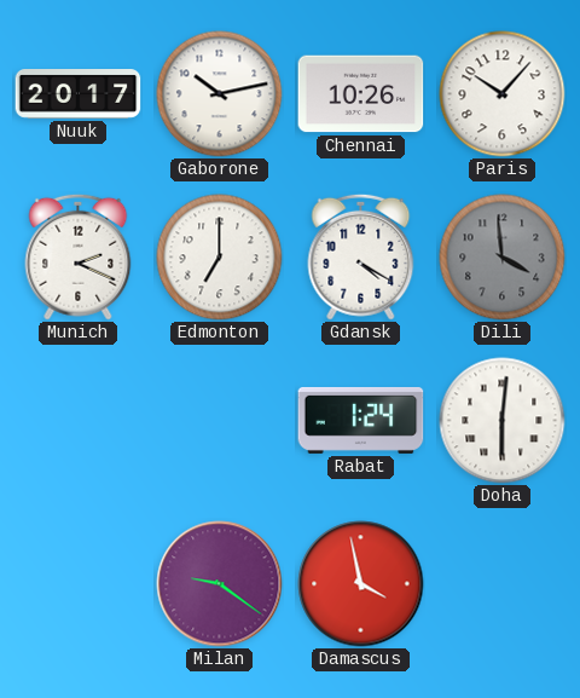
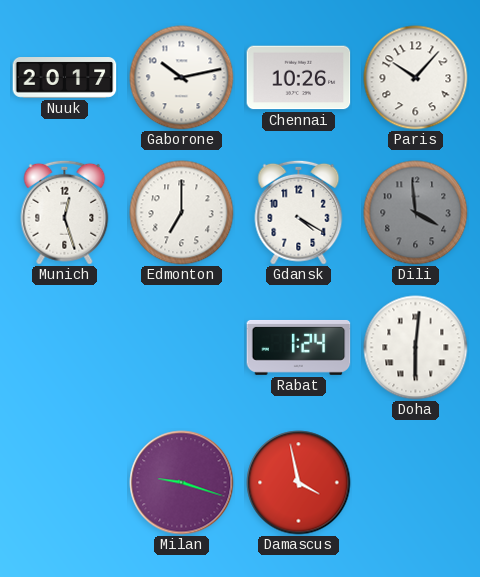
Munich: 2:19 -> 12:27
Milan: 9:21 -> 9:18
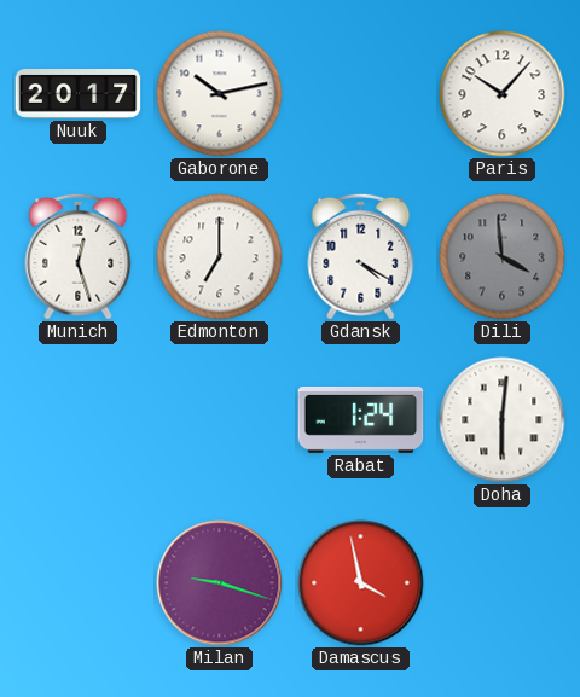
Chennai: 10:26 -> none
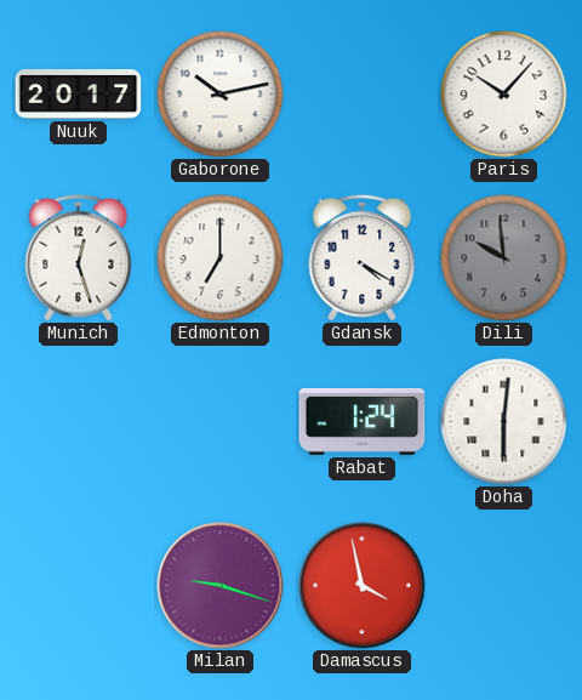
Dili: 3:59 -> 9:59
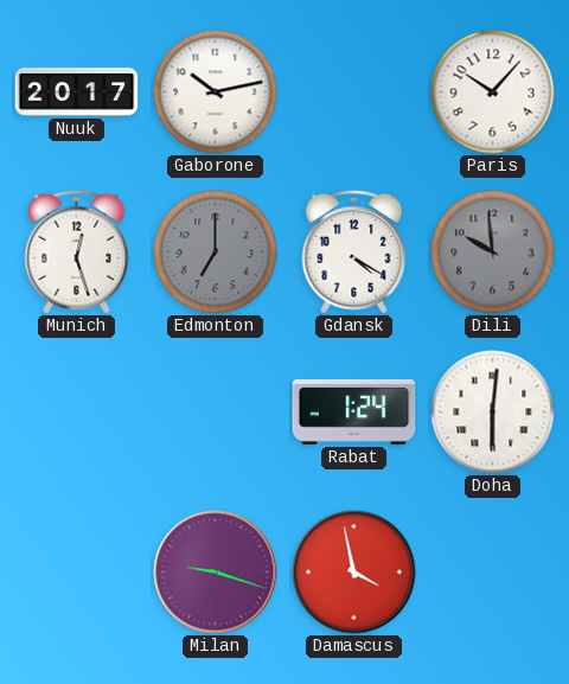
Edmonton dial: white -> grey
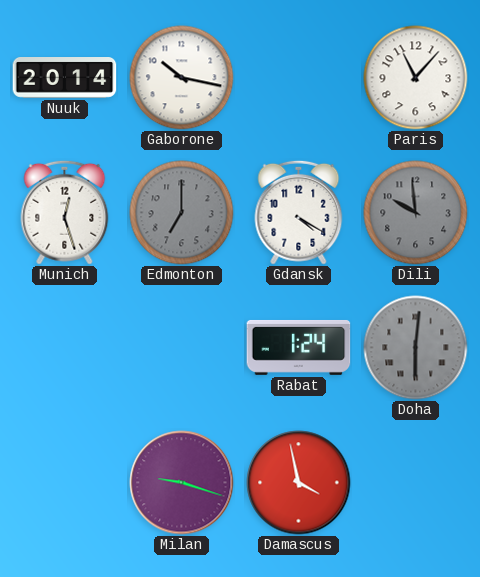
Nuuk: 20:17 -> 20:14
Gaborone: 10:13 -> 10:17
Paris: 10:07 -> 11:07
Doha dial: white -> grey
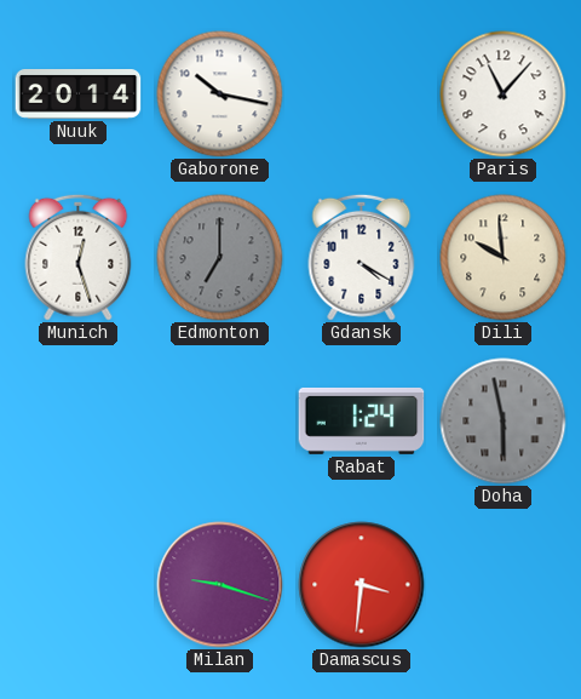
Dili dial: grey -> cream
Doha: 6:01 -> 5:58
Damascus: 3:58 -> 3:31
